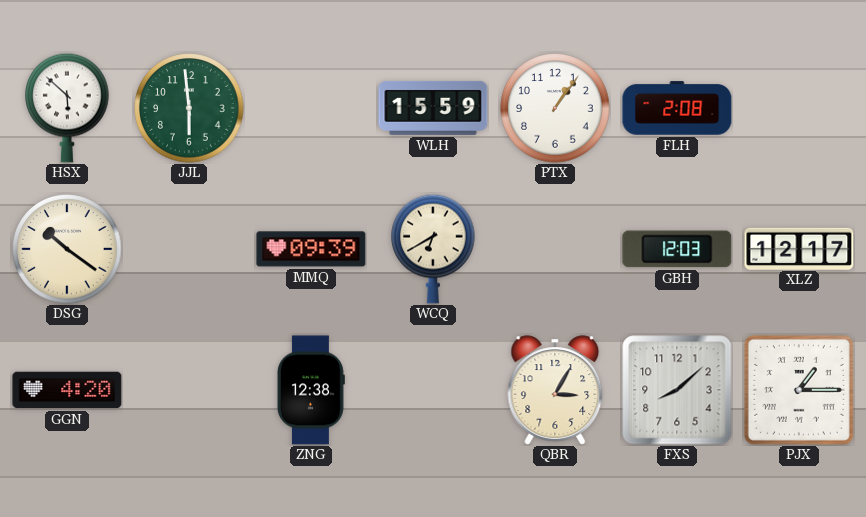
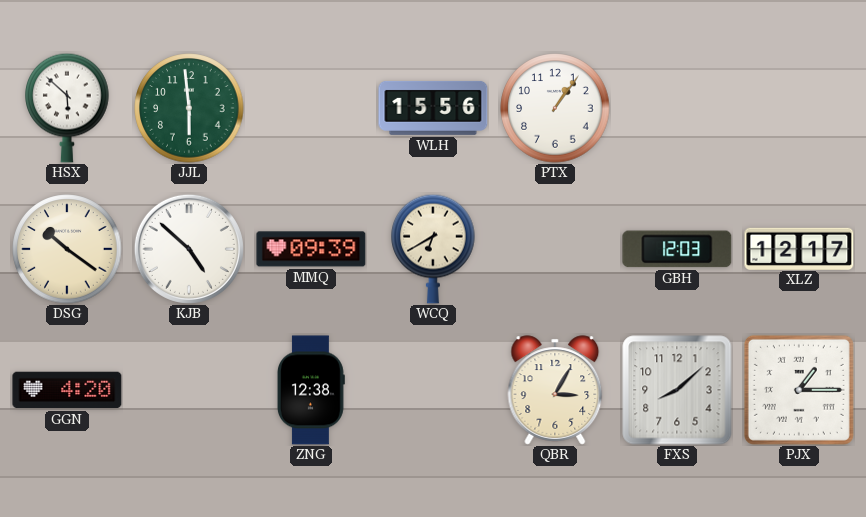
WLH: 15:59 -> 15:56
FLH: 2:08 -> none
KJB: none -> 4:52
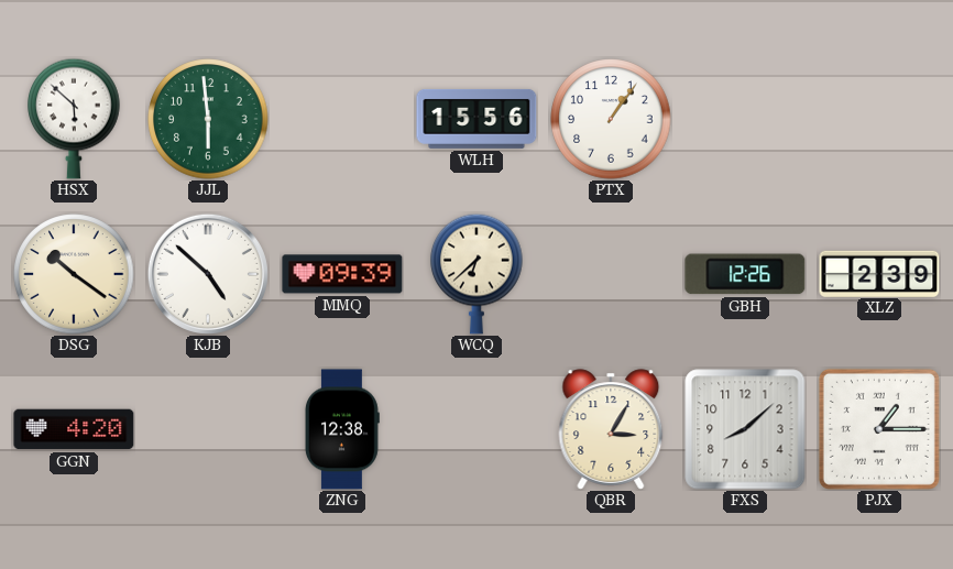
WCQ: 6:40 -> 6:38
GBH: 12:03 -> 12:26
XLZ: 12:17 -> 2:39
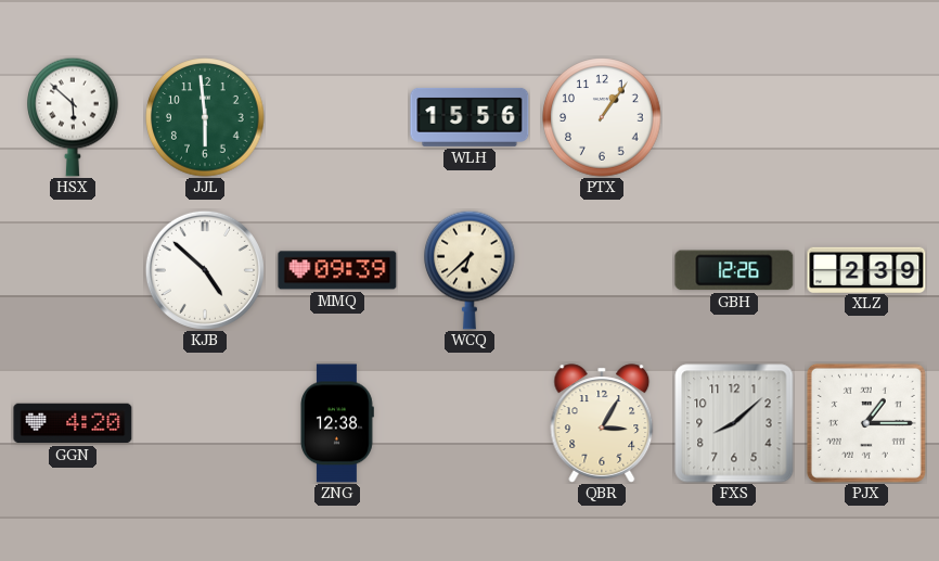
DSG: 10:21 -> none
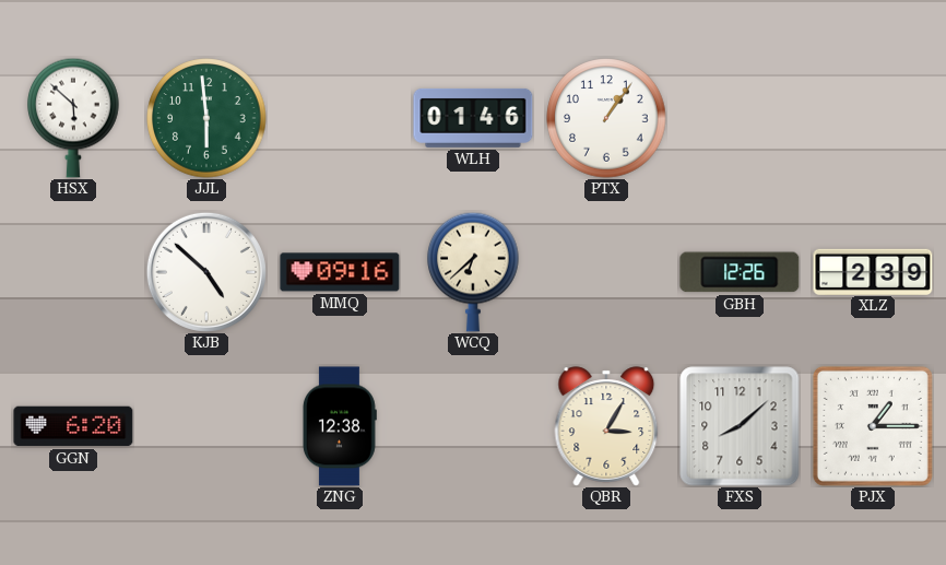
WLH: 15:56 -> 01:46
MMQ: 09:39 -> 09:16
GGN: 4:20 -> 6:20
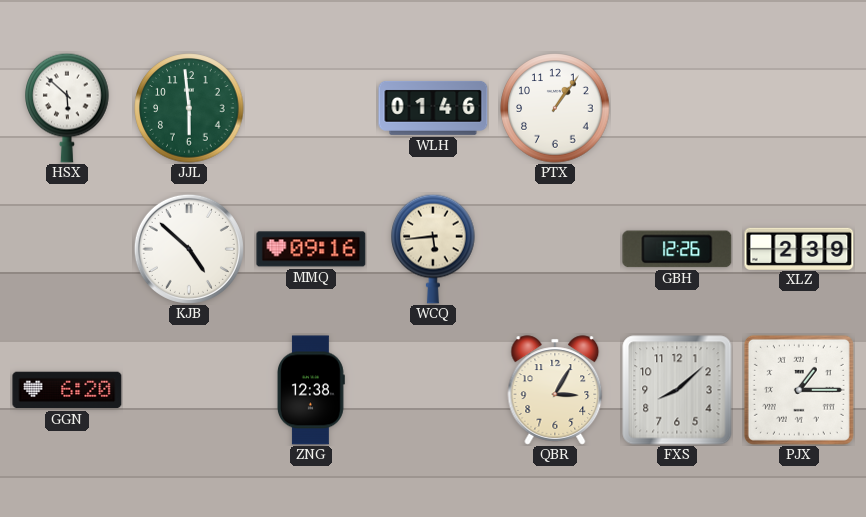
WCQ: 6:38 -> 5:44
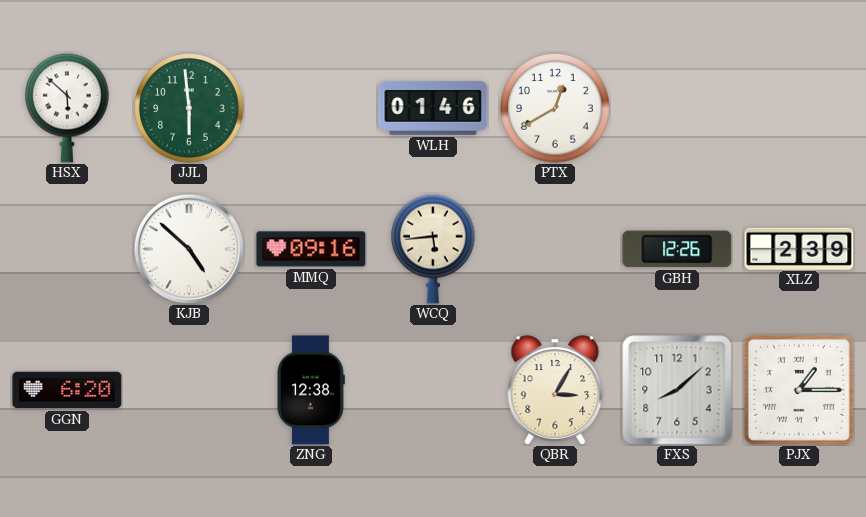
PTX: 1:06 -> 12:40
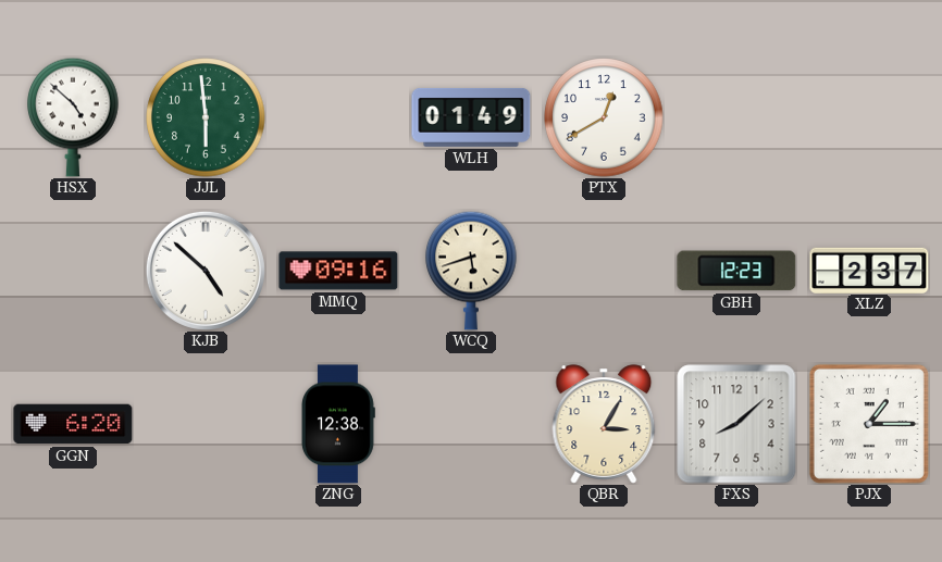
HSX: 5:52 -> 4:52
WLH: 01:46 -> 01:49
WCQ: 5:44 -> 5:42
GBH: 12:26 -> 12:23
XLZ: 2:39 -> 2:37
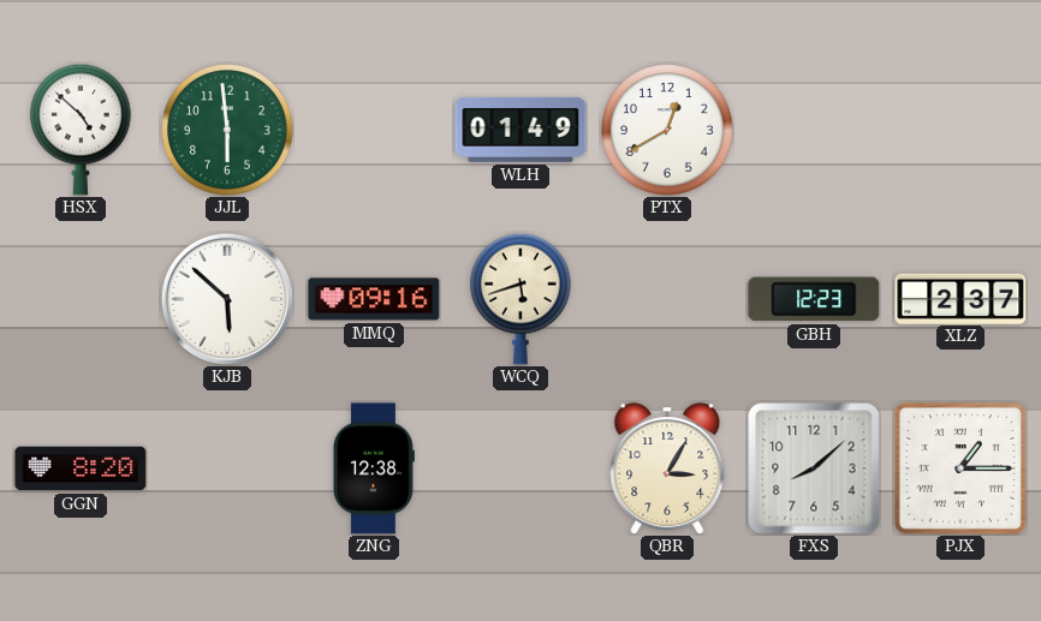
KJB: 4:52 -> 5:52
GGN: 6:20 -> 8:20
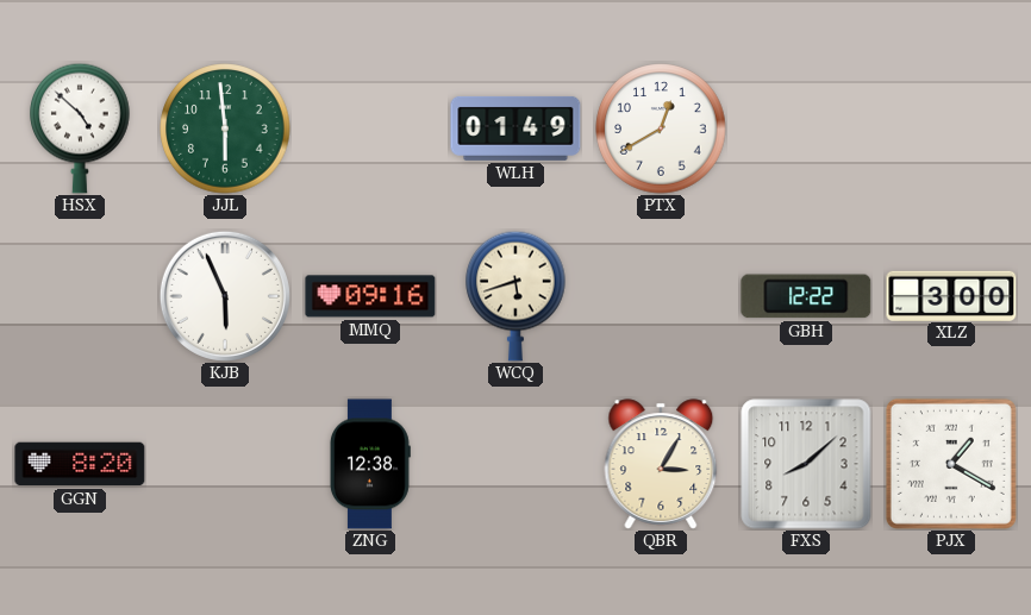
KJB: 5:52 -> 5:56
GBH: 12:23 -> 12:22
XLZ: 2:37 -> 3:00
PJX: 1:15 -> 1:20
